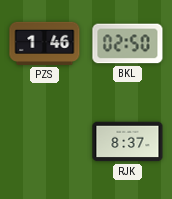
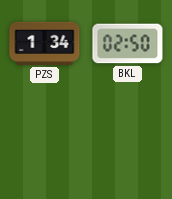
PZS: 1:46 -> 1:34
RJK: 8:37 -> none
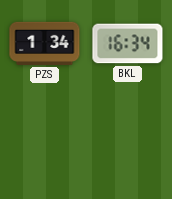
BKL: 02:50 -> 16:34
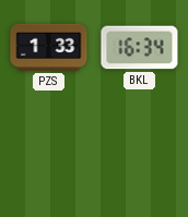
PZS: 1:34 -> 1:33
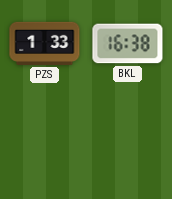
BKL: 16:34 -> 16:38
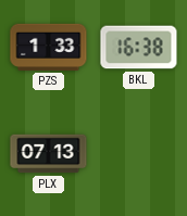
PLX: none -> 07:13
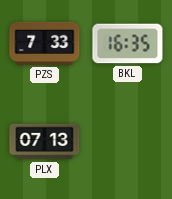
PZS: 1:33 -> 7:33
BKL: 16:38 -> 16:35
